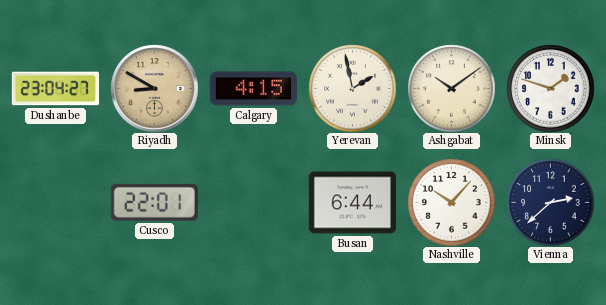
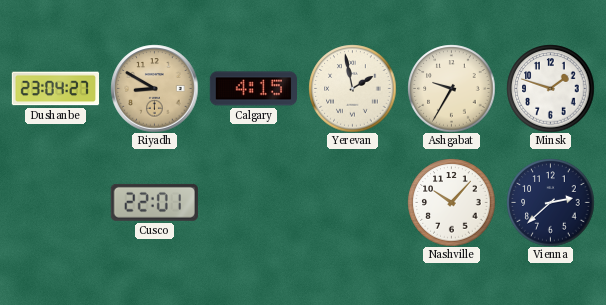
Ashgabat: 10:09 -> 9:35
Busan: 6:44 -> none
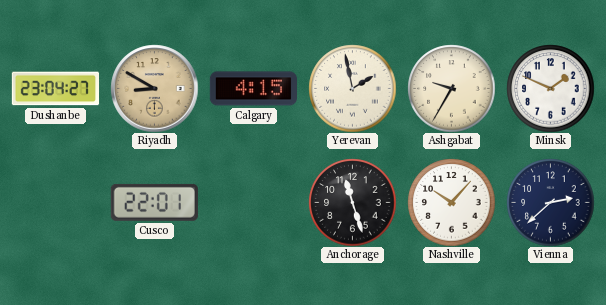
Minsk: 1:48 -> 1:49
Anchorage: none -> 11:27
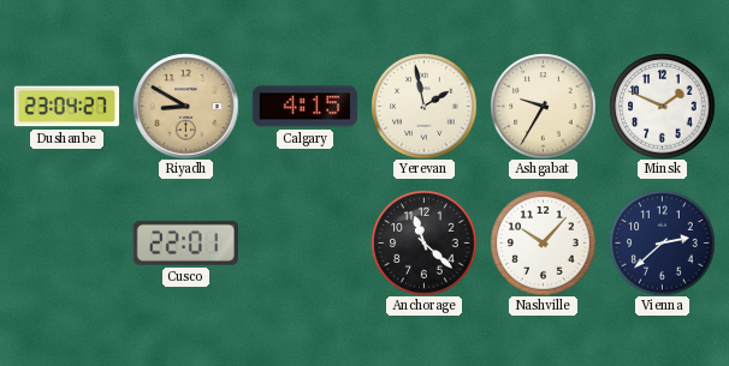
Anchorage: 11:27 -> 11:22
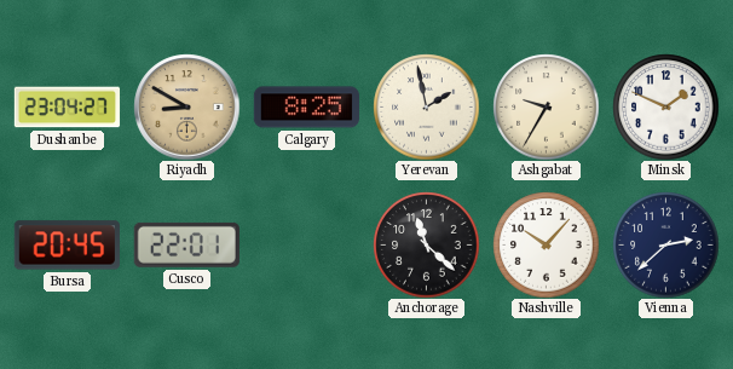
Calgary: 4:15 -> 8:25
Bursa: none -> 20:45
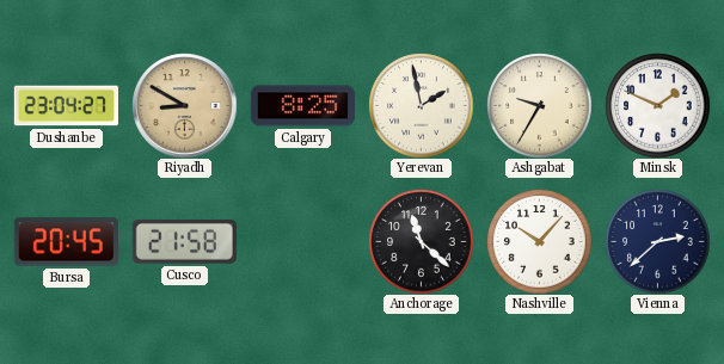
Cusco: 22:01 -> 21:58
